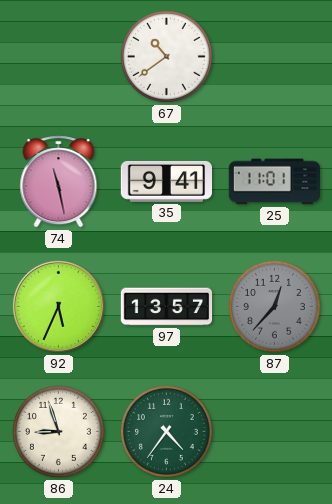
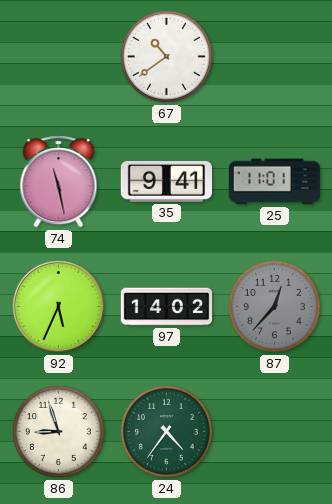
97: 13:57 -> 14:02
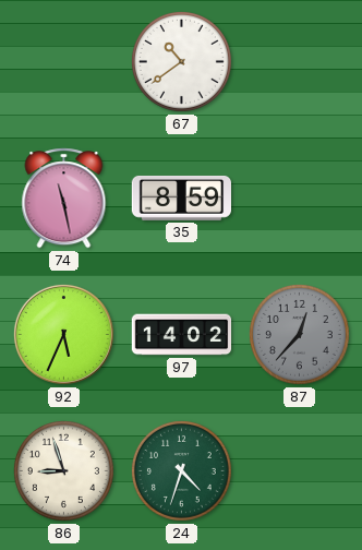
35: 9:41 -> 8:59
25: 11:01 -> none
24: 4:36 -> 4:33
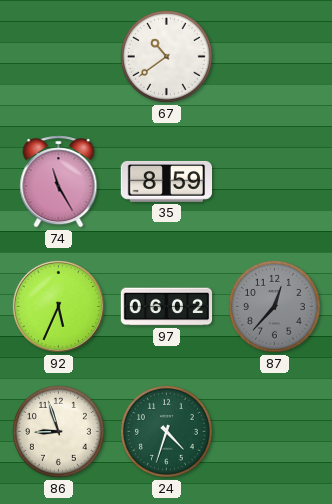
74: 11:28 -> 11:25
97: 14:02 -> 06:02
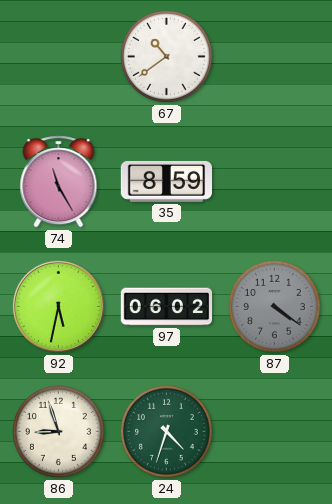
92: 5:34 -> 5:32
87: 12:37 -> 4:21
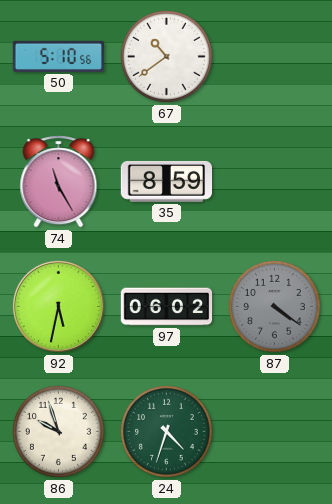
50: none -> 5:10
86: 8:57 -> 9:57
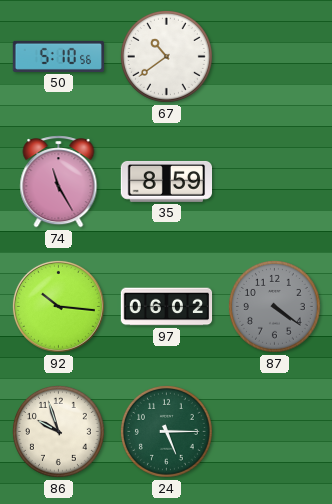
92: 5:32 -> 10:16
24: 4:33 -> 5:15
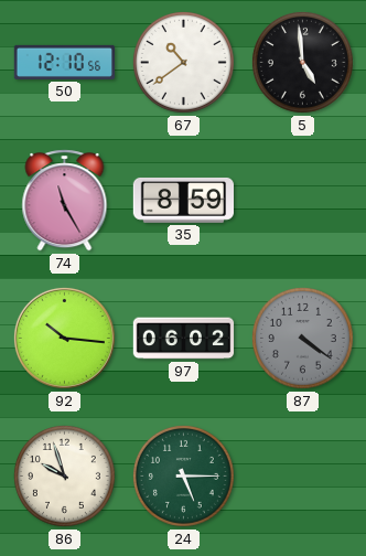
50: 5:10 -> 12:10
5: none -> 4:59
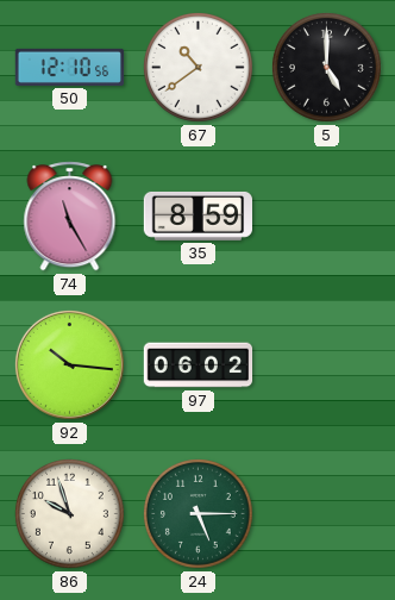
5: 4:59 -> 5:00
87: 4:21 -> none
